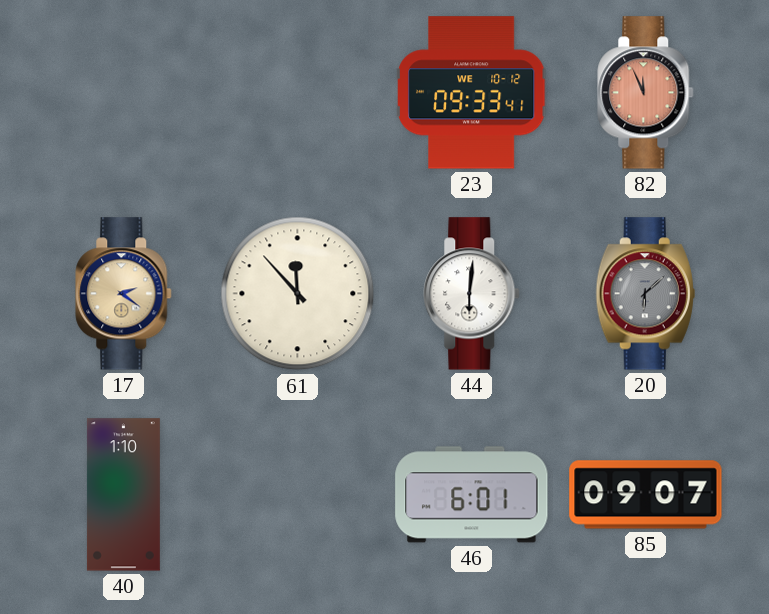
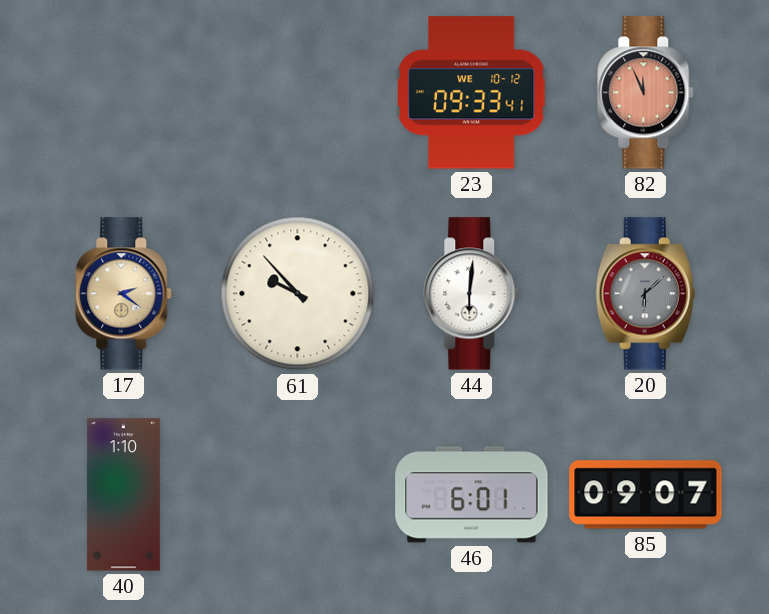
61: 11:53 -> 9:53
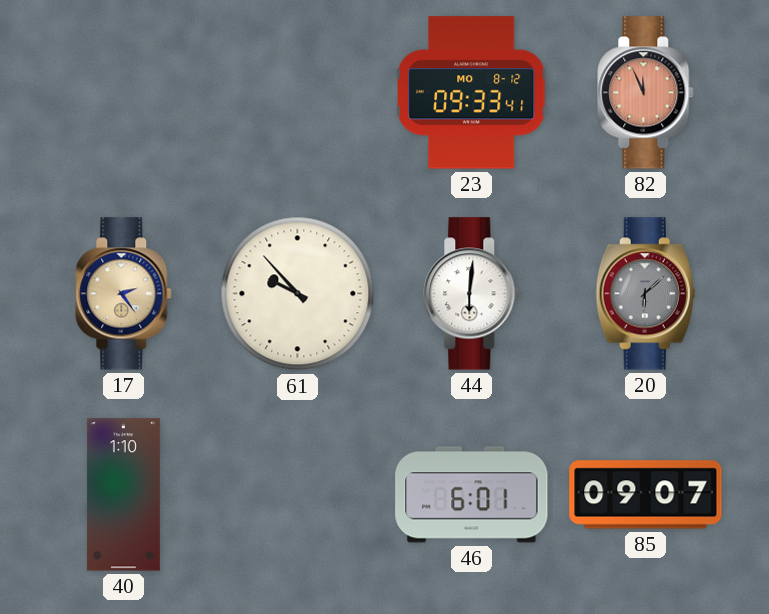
23 date: WE 10-12 -> MO 8-12
17: 2:21 -> 2:24
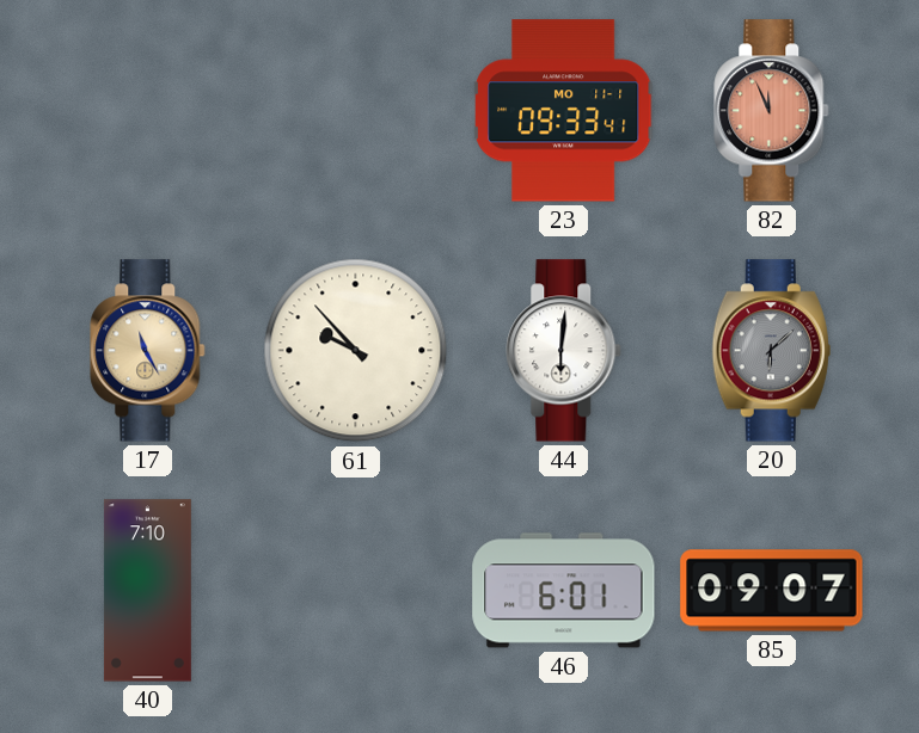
23 date: MO 8-12 -> MO 11-1
17: 2:24 -> 11:25
40: 1:10 -> 7:10
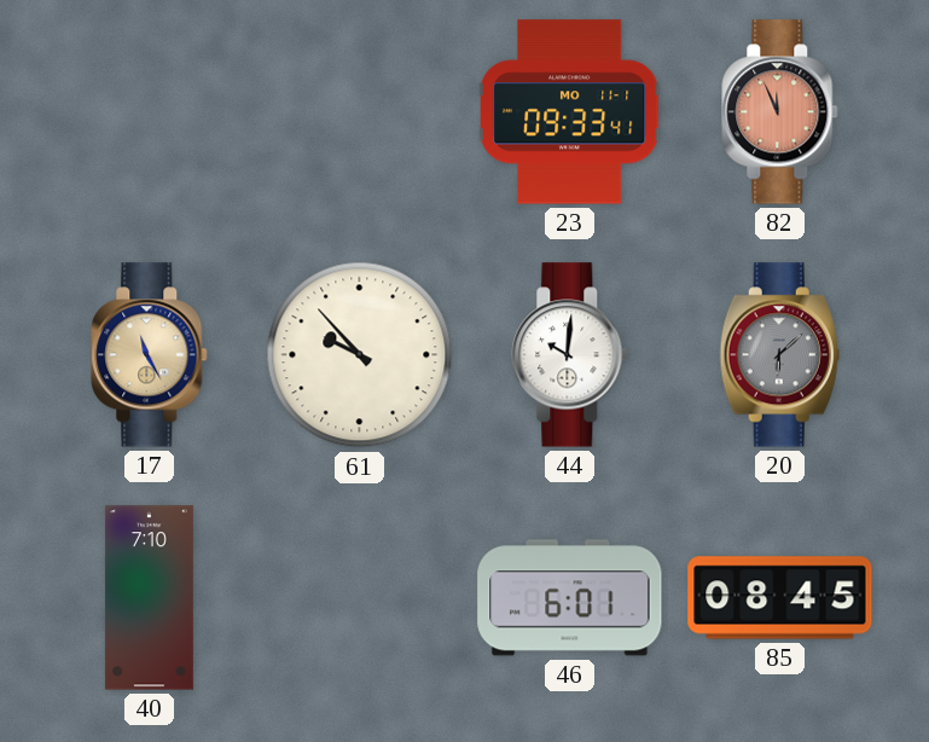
44: 6:01 -> 10:01
85: 09:07 -> 08:45
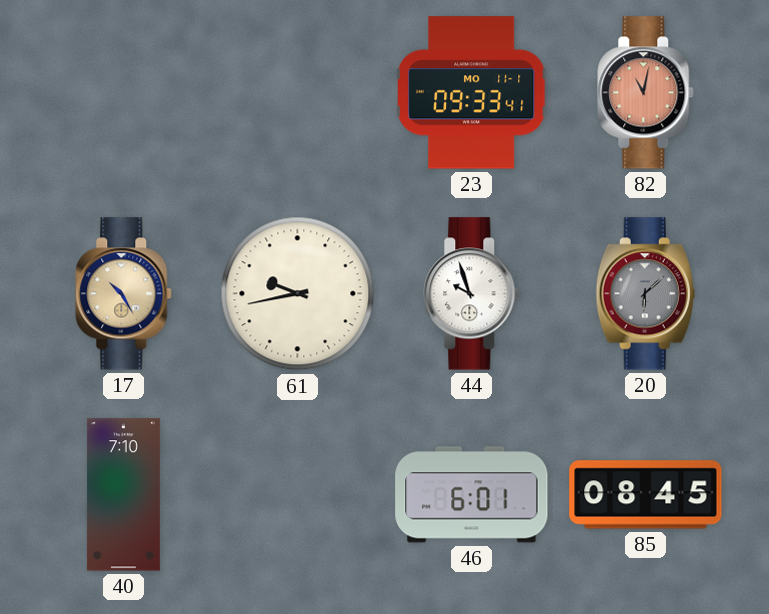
82: 11:56 -> 11:02
17: 11:25 -> 10:25
61: 9:53 -> 9:43
44: 10:01 -> 9:57
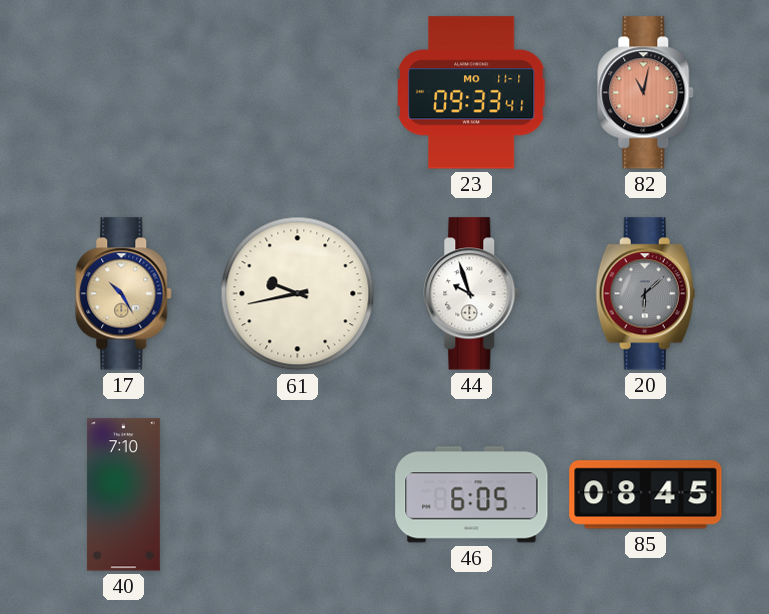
46: 6:01 -> 6:05
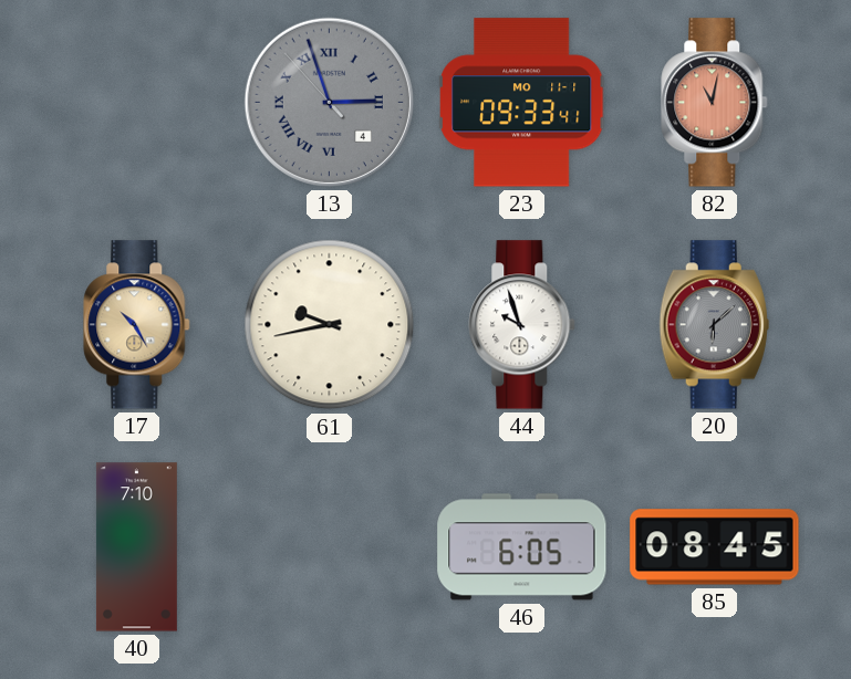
13: none -> 2:56
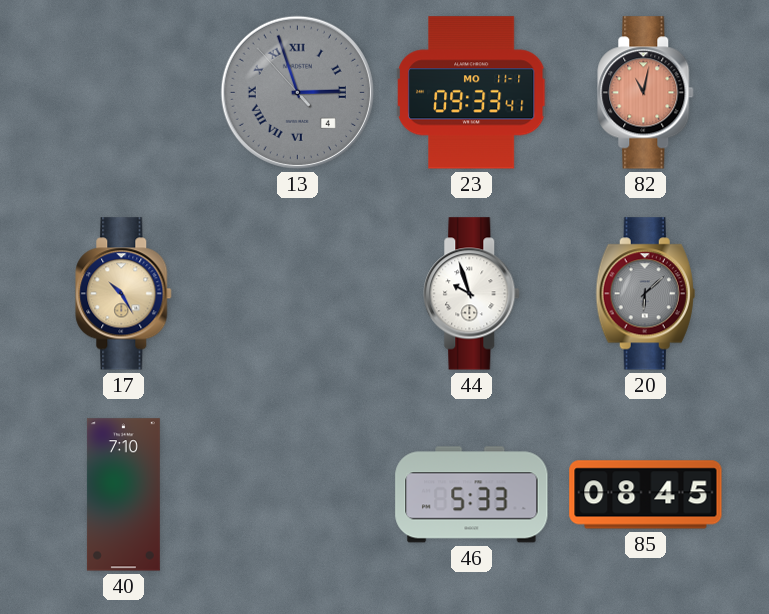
61: 9:43 -> none
46: 6:05 -> 5:33
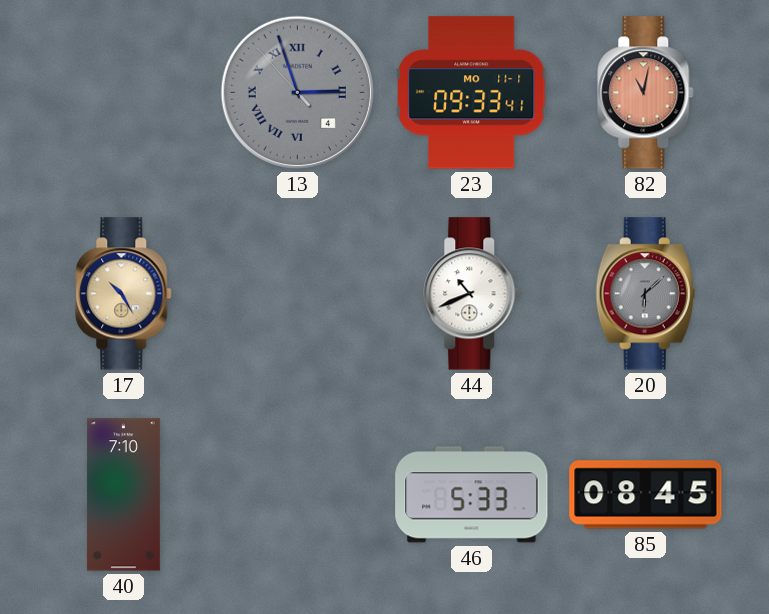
44: 9:57 -> 10:41
